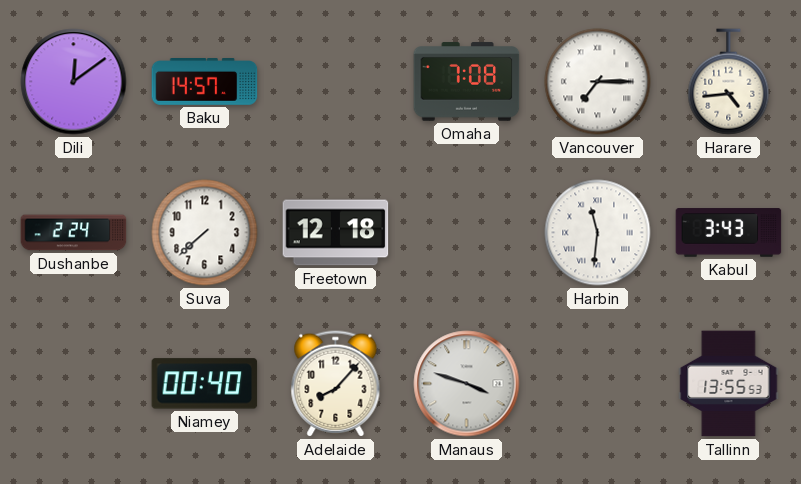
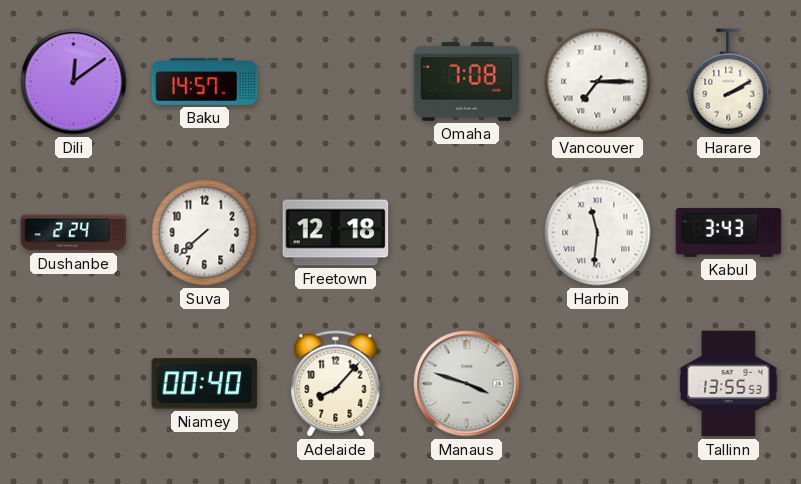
Harare: 4:44 -> 2:10
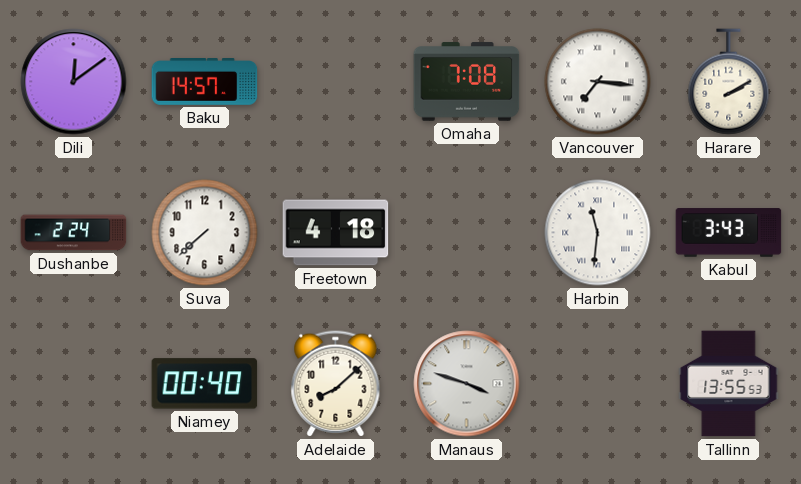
Vancouver: 7:15 -> 7:16
Freetown: 12:18 -> 4:18
Adelaide: 8:07 -> 8:08
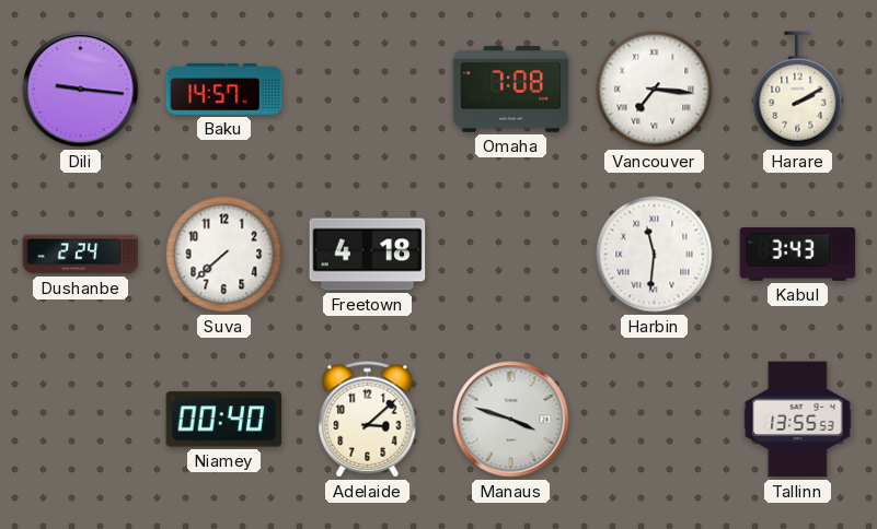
Dili: 12:09 -> 9:16
Adelaide: 8:08 -> 3:08
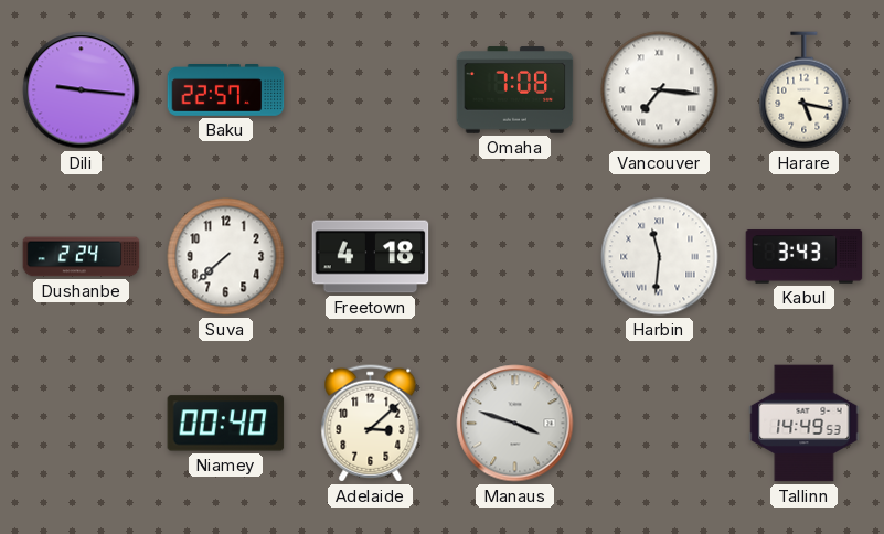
Baku: 14:57 -> 22:57
Harare: 2:10 -> 5:17
Tallinn: 13:55 -> 14:49
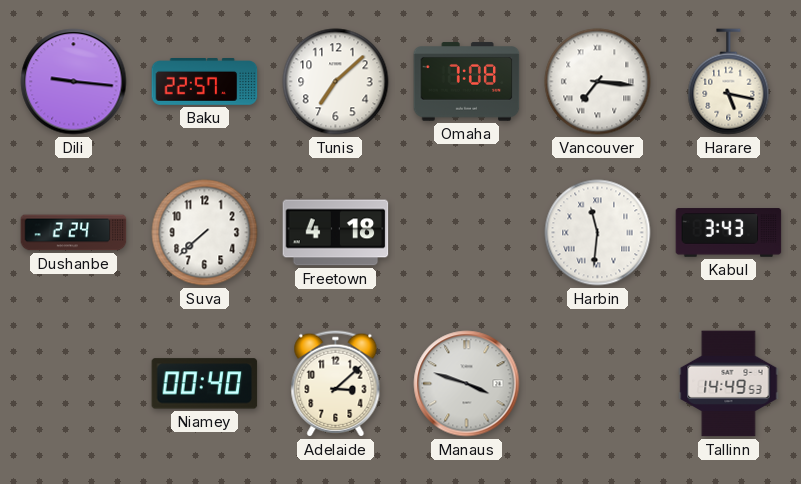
Tunis: none -> 7:08
